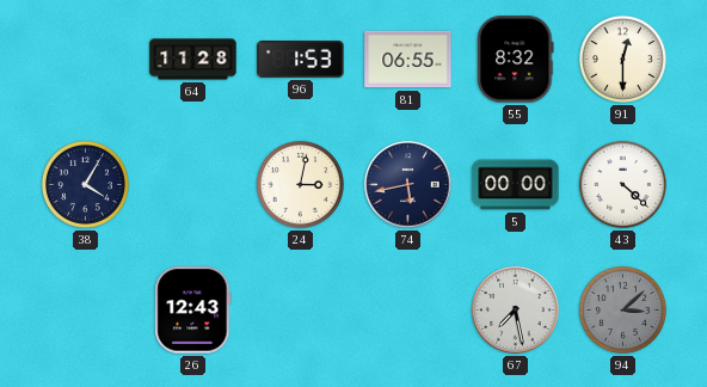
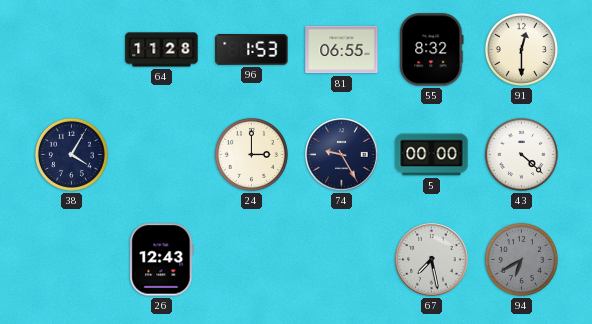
24: 3:02 -> 3:00
74: 5:43 -> 9:25
94: 3:08 -> 6:40
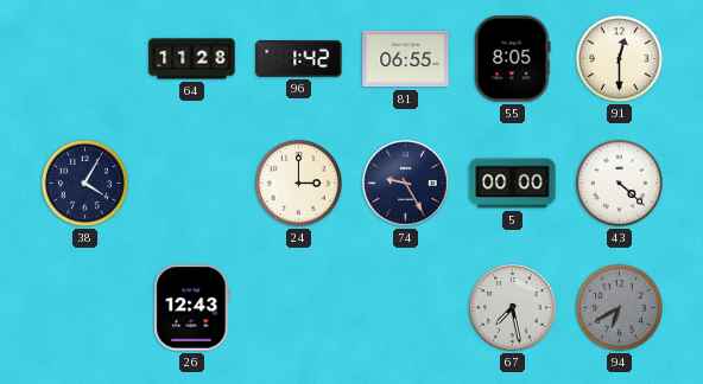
96: 1:53 -> 1:42
55: 8:32 -> 8:05
